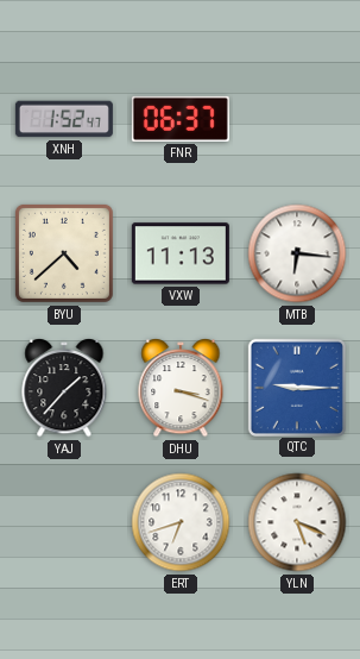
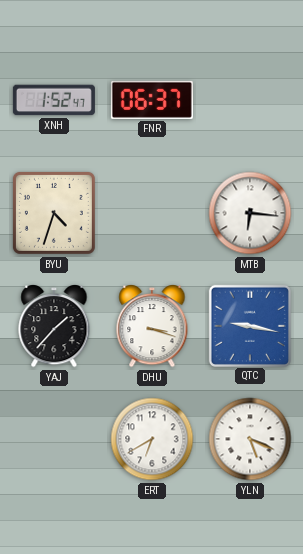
BYU: 4:38 -> 4:33
VXW: 11:13 -> none
QTC: 9:15 -> 9:17
ERT: 6:42 -> 6:40
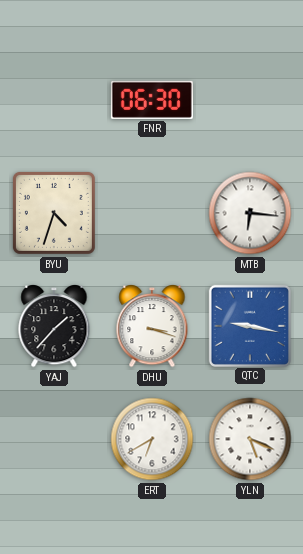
XNH: 1:52 -> none
FNR: 06:37 -> 06:30
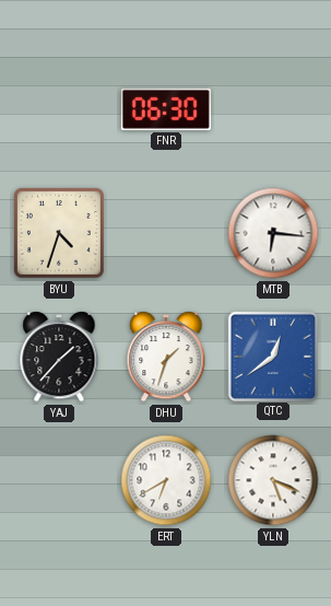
DHU: 3:18 -> 1:33
QTC: 9:17 -> 12:39
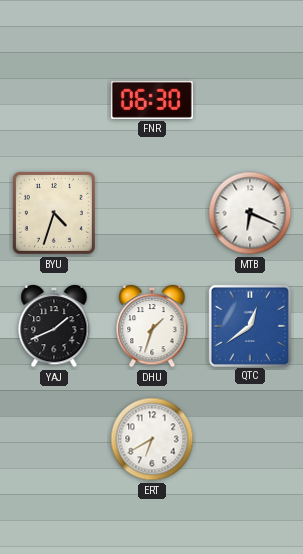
MTB: 6:16 -> 6:19
YAJ: 1:37 -> 1:41
YLN: 5:19 -> none
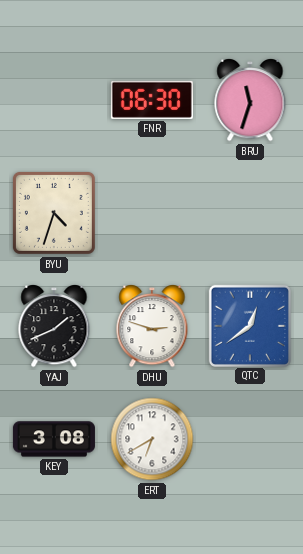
BRU: none -> 11:33
MTB: 6:19 -> none
DHU: 1:33 -> 2:48
KEY: none -> 3:08
